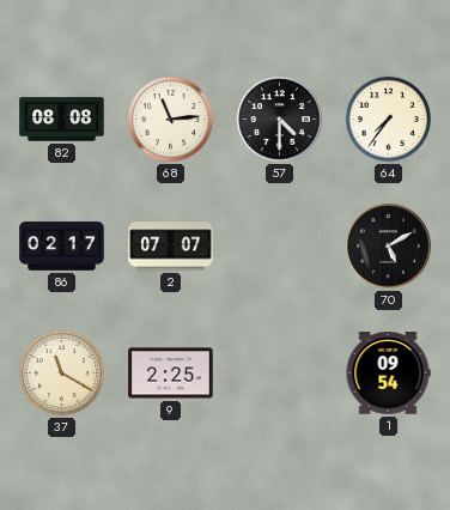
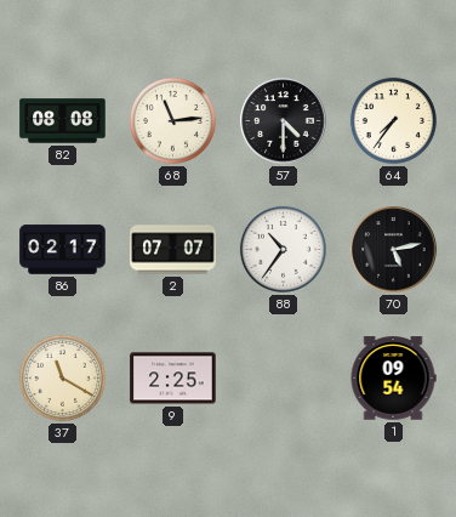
88: none -> 10:36
70: 5:10 -> 5:13
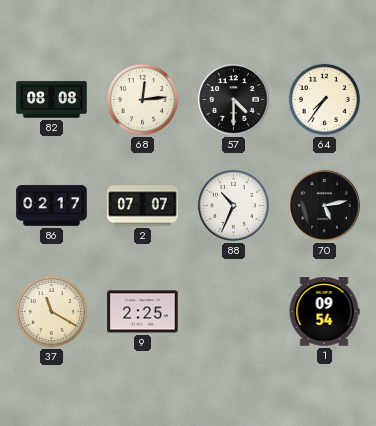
68: 11:14 -> 12:14
88: 10:36 -> 10:34
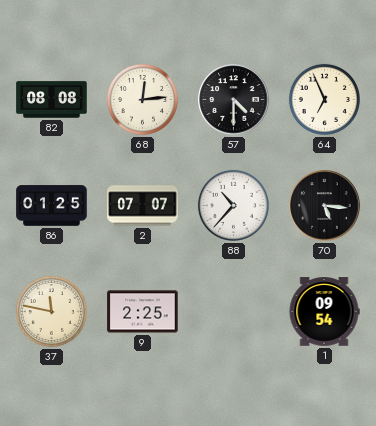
64: 7:36 -> 6:56
86: 02:17 -> 01:25
88: 10:34 -> 10:37
70: 5:13 -> 5:16
37: 11:20 -> 11:47
